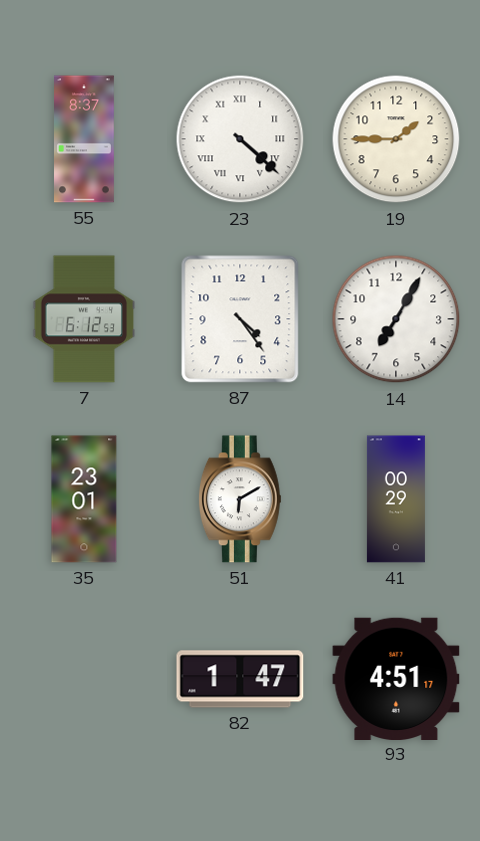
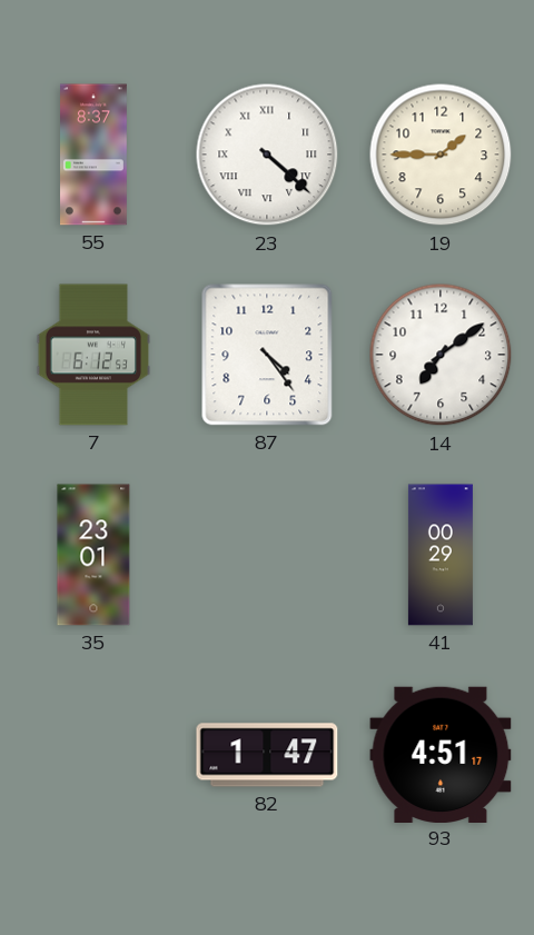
14: 7:05 -> 7:09
51: 6:10 -> none
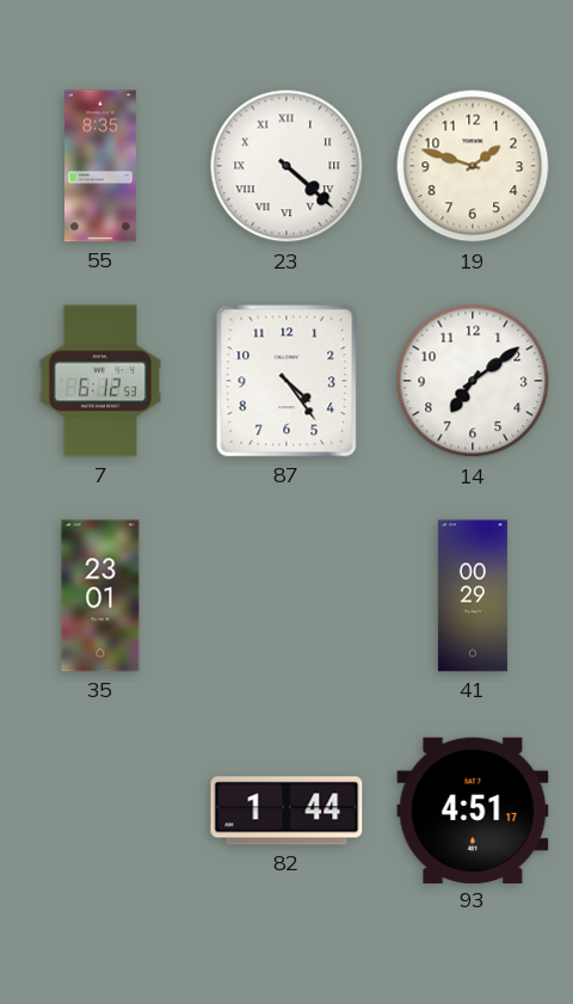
55: 8:37 -> 8:35
19: 1:45 -> 1:48
82: 1:47 -> 1:44
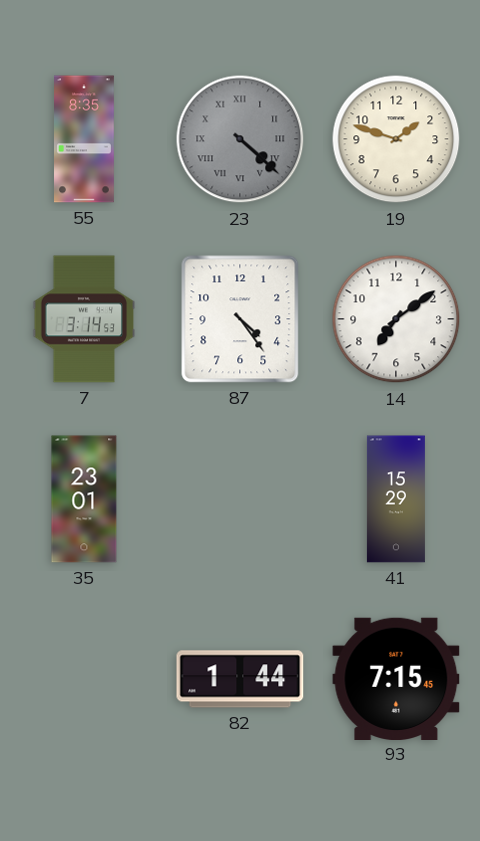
23 dial: white -> grey
7: 6:12 -> 3:14
41: 00:29 -> 15:29
93: 4:51 -> 7:15
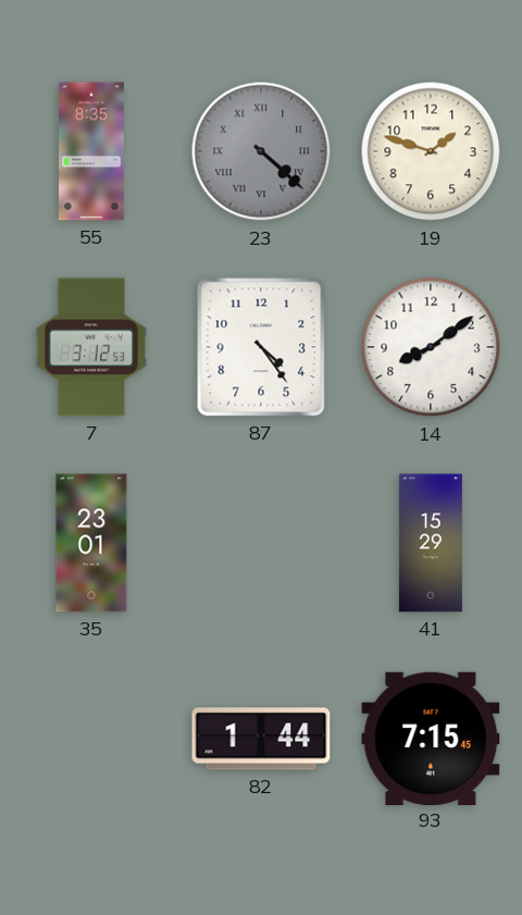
7: 3:14 -> 3:12
14: 7:09 -> 8:09
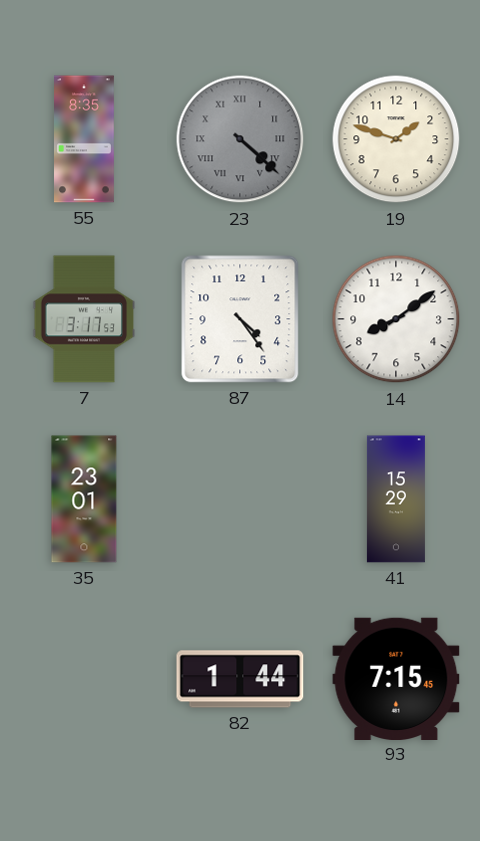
7: 3:12 -> 3:17
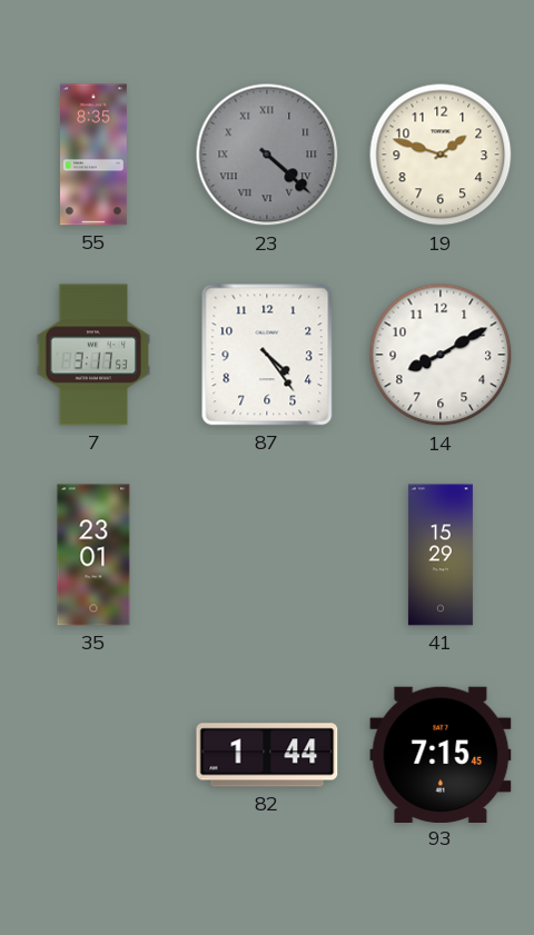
14: 8:09 -> 8:10
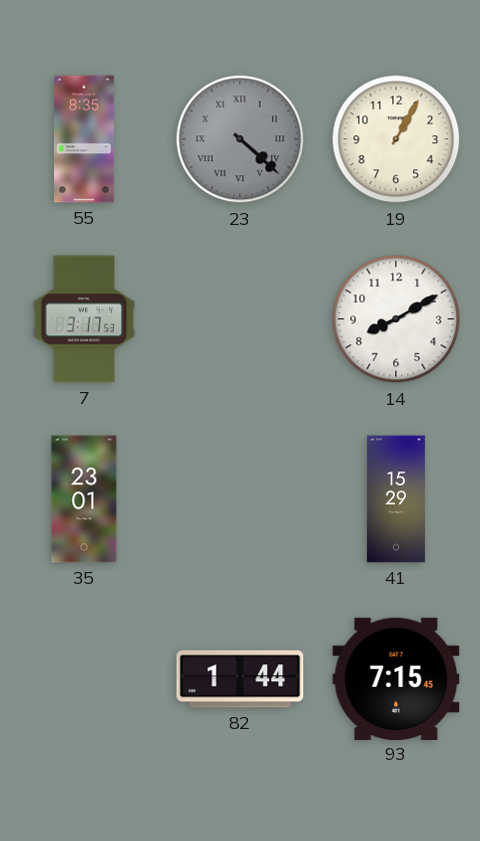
19: 1:48 -> 1:05
87: 4:24 -> none
